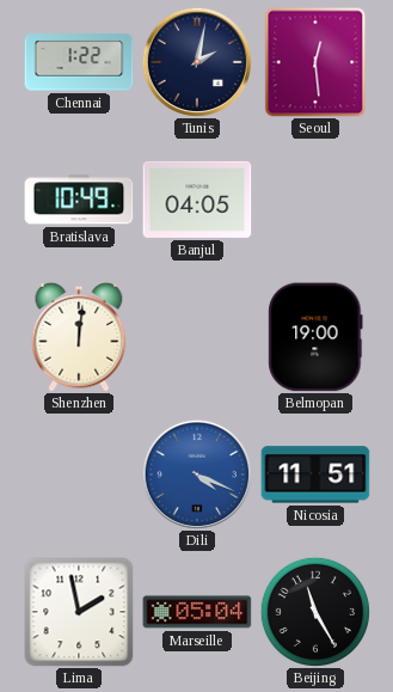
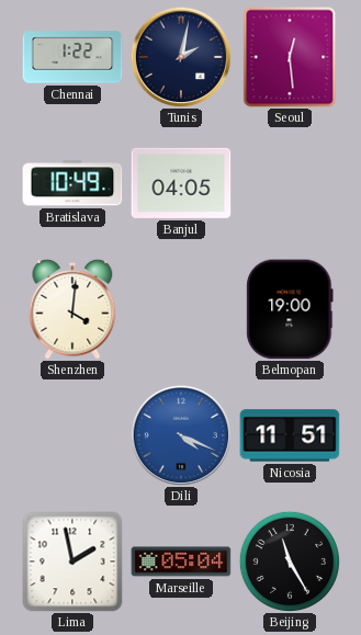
Shenzhen: 12:01 -> 4:01
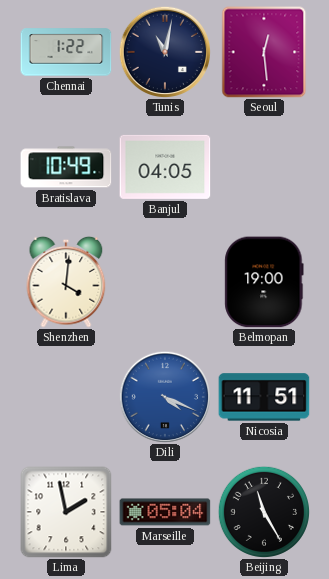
Tunis: 2:02 -> 11:02
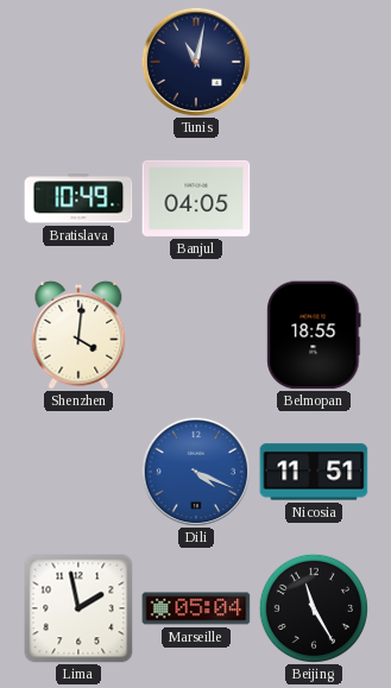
Chennai: 1:22 -> none
Seoul: 12:29 -> none
Belmopan: 19:00 -> 18:55
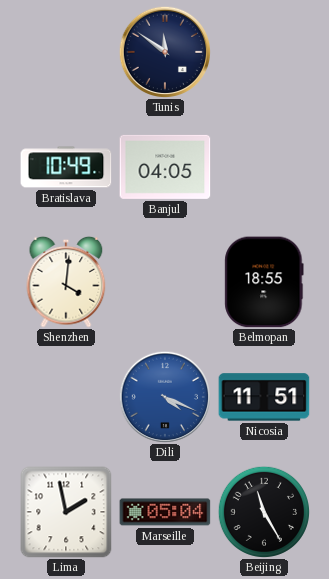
Tunis: 11:02 -> 11:51
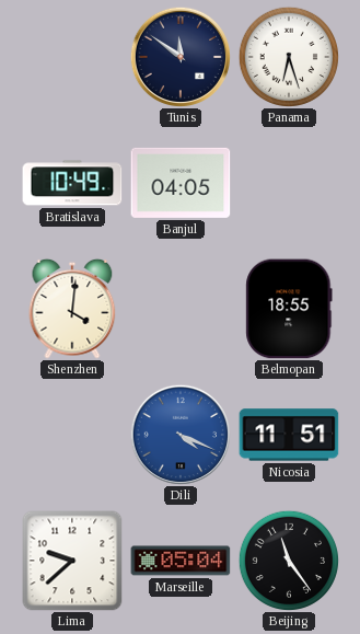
Panama: none -> 6:27
Lima: 1:58 -> 9:38
Beijing: 11:25 -> 11:24
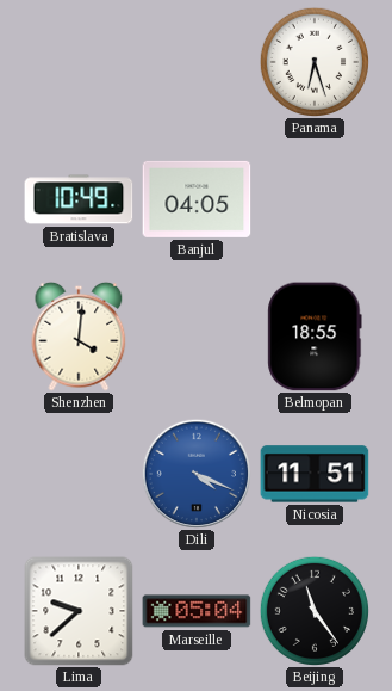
Tunis: 11:51 -> none
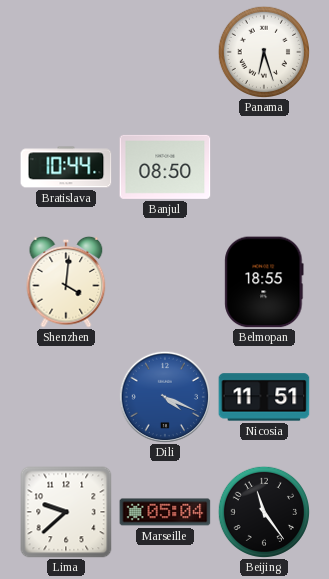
Bratislava: 10:49 -> 10:44
Banjul: 04:05 -> 08:50
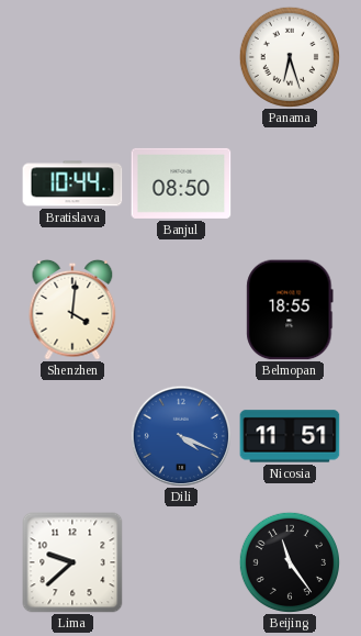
Marseille: 05:04 -> none
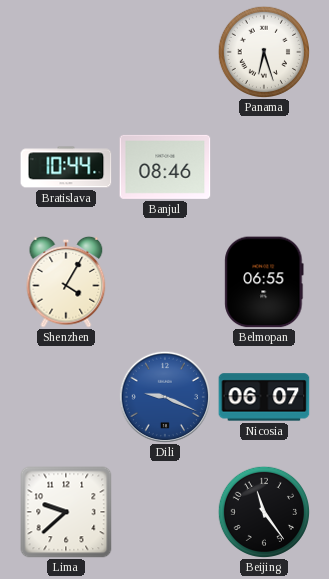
Banjul: 08:50 -> 08:46
Shenzhen: 4:01 -> 4:05
Belmopan: 18:55 -> 06:55
Dili: 4:19 -> 9:19
Nicosia: 11:51 -> 06:07
